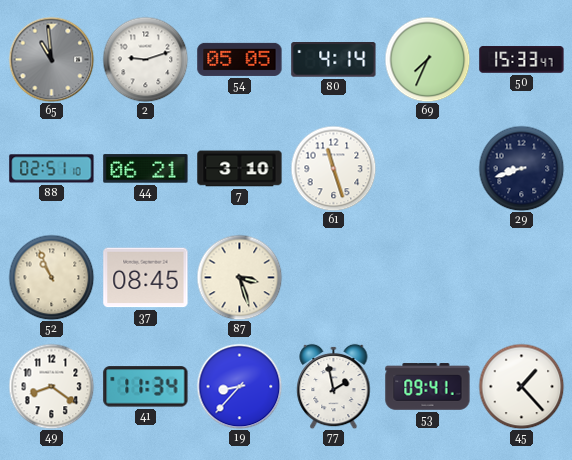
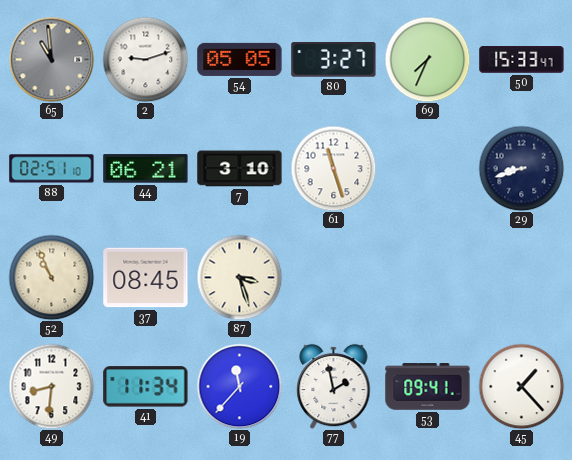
80: 4:14 -> 3:27
49: 8:21 -> 8:31
19: 8:37 -> 11:37
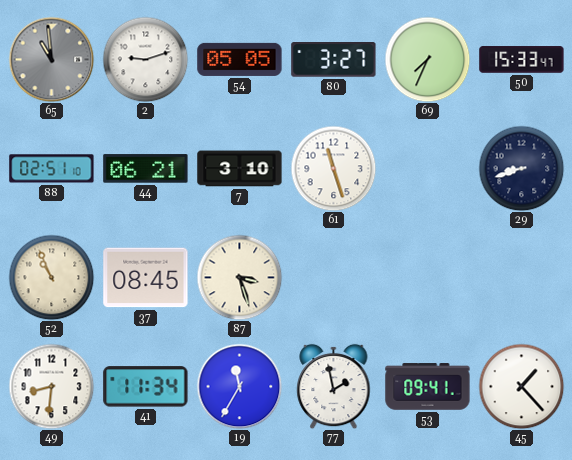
19: 11:37 -> 11:35
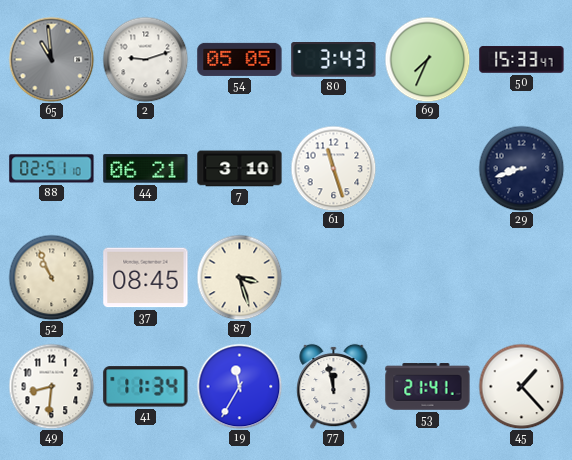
80: 3:27 -> 3:43
77: 1:58 -> 11:58
53: 09:41 -> 21:41
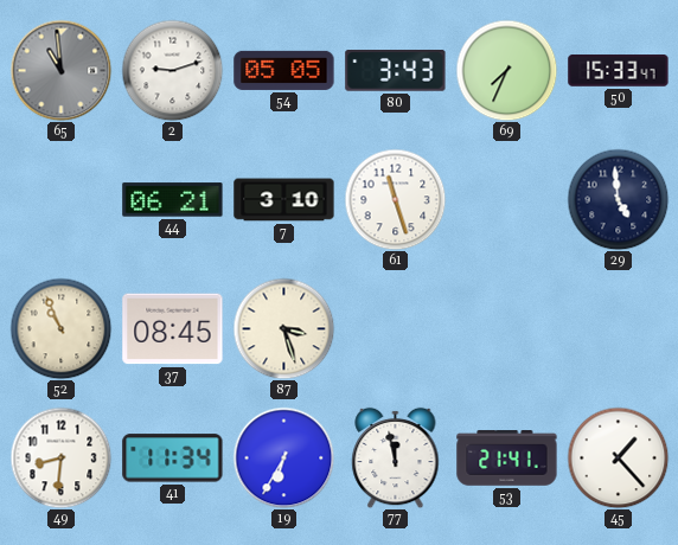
88: 02:51 -> none
29: 8:42 -> 4:59
19: 11:35 -> 6:35
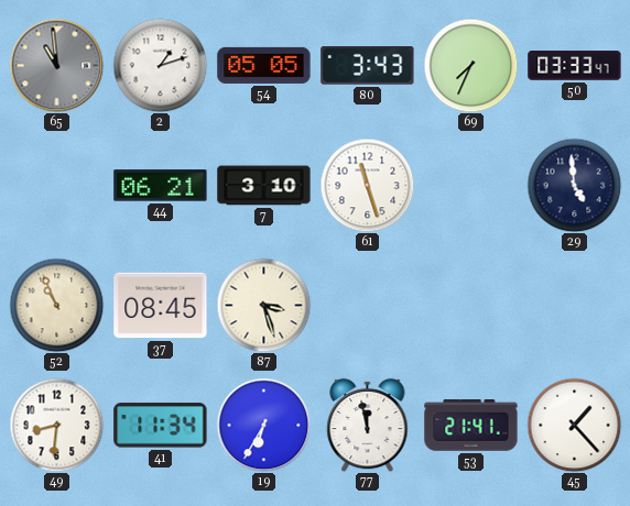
2: 9:12 -> 1:12
50: 15:33 -> 03:33
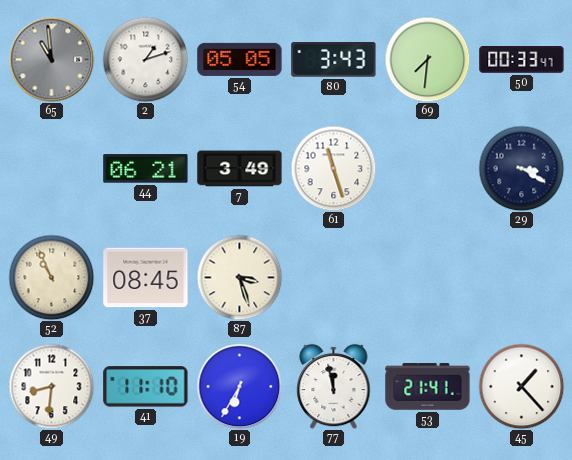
69: 7:34 -> 7:31
50: 03:33 -> 00:33
7: 3:10 -> 3:49
29: 4:59 -> 3:20
41: 11:34 -> 11:10
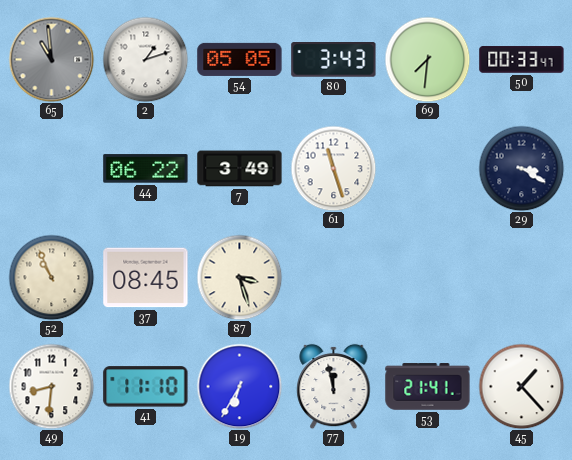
44: 06:21 -> 06:22
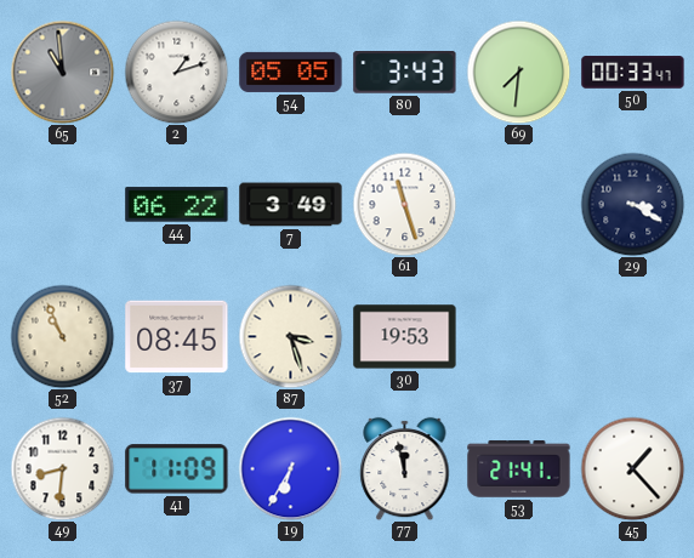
30: none -> 19:53
41: 11:10 -> 11:09
